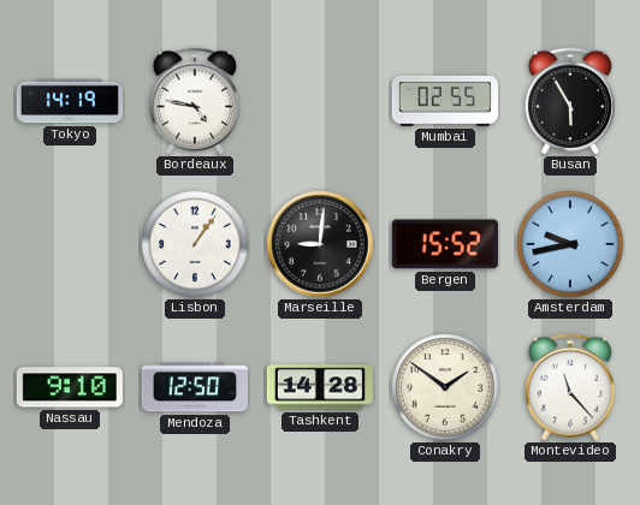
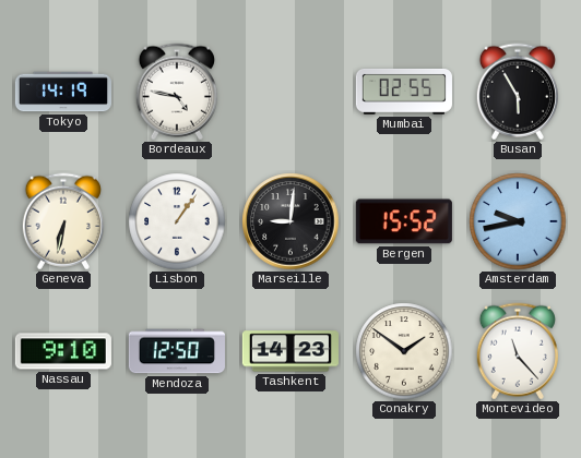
Geneva: none -> 6:32
Tashkent: 14:28 -> 14:23
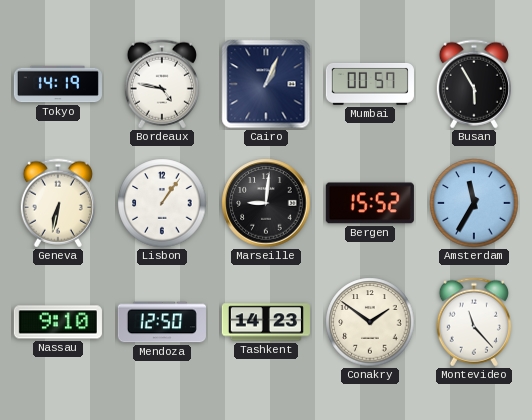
Cairo: none -> 1:04
Mumbai: 02:55 -> 00:57
Amsterdam: 9:43 -> 11:35
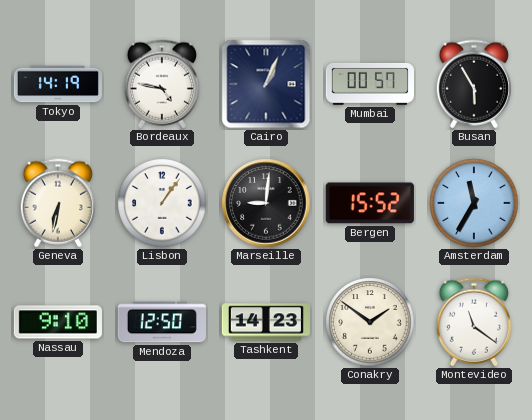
Montevideo: 11:23 -> 11:21
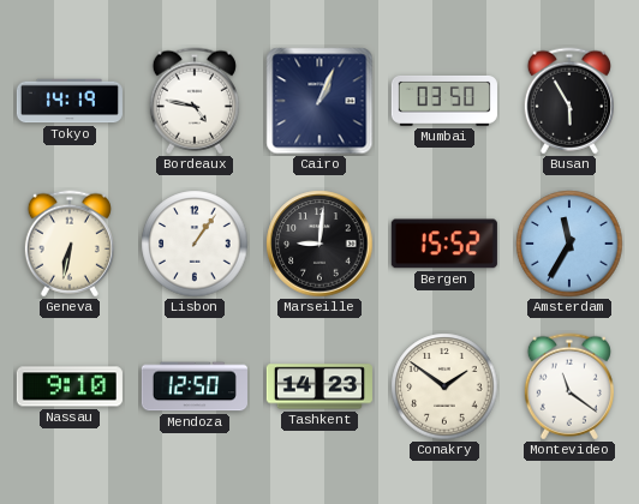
Mumbai: 00:57 -> 03:50
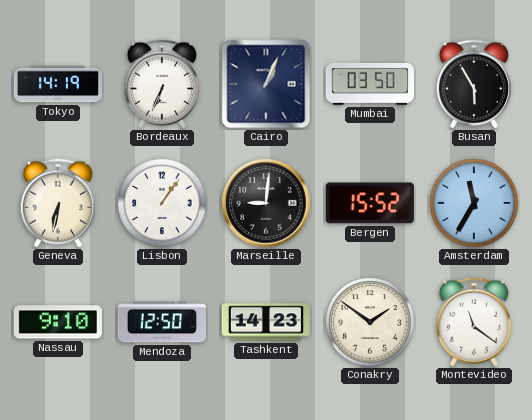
Bordeaux: 4:47 -> 6:34
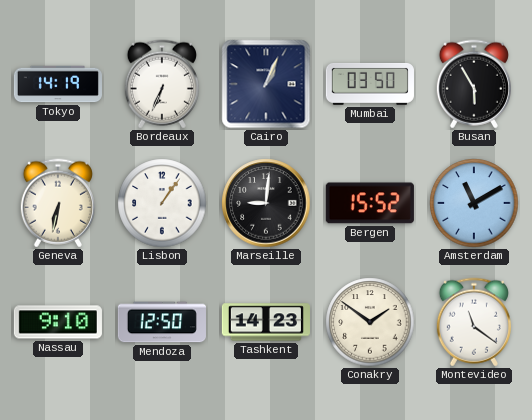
Amsterdam: 11:35 -> 11:10
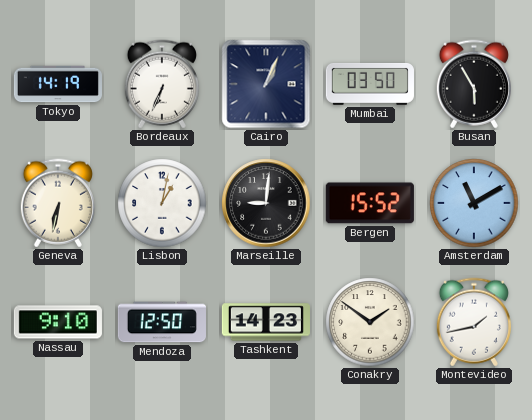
Lisbon: 1:06 -> 1:02
Montevideo: 11:21 -> 1:43
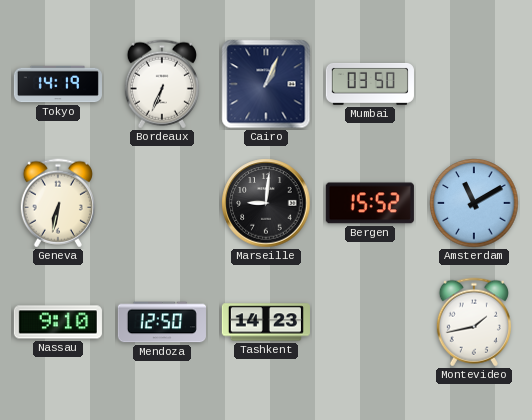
Busan: 5:55 -> none
Lisbon: 1:02 -> none
Conakry: 1:51 -> none
